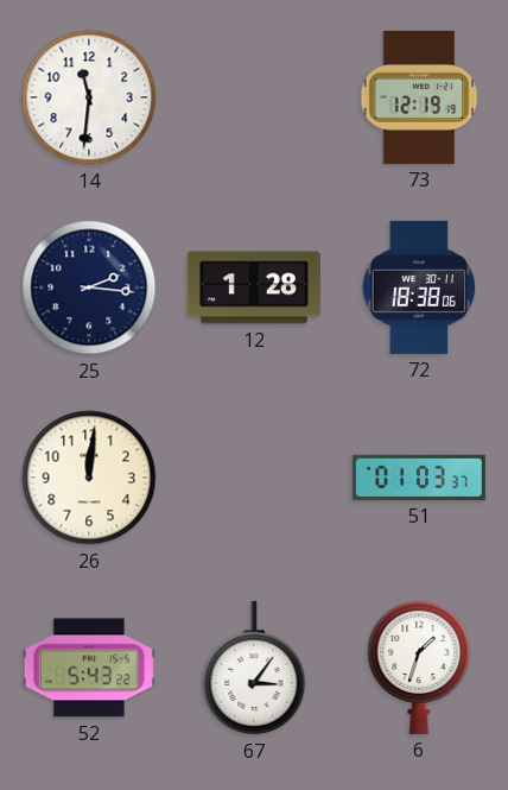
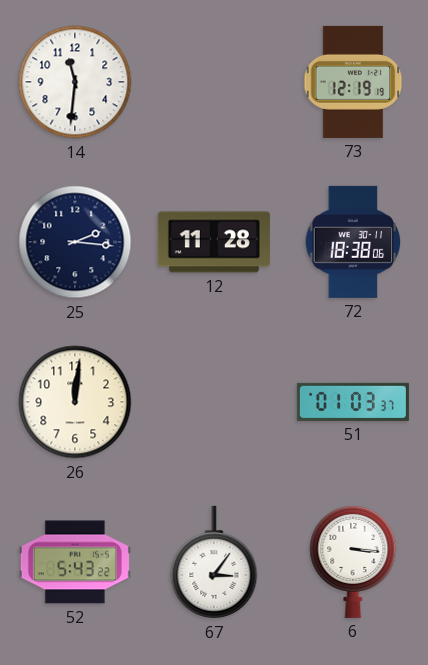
12: 1:28 -> 11:28
6: 1:33 -> 3:16
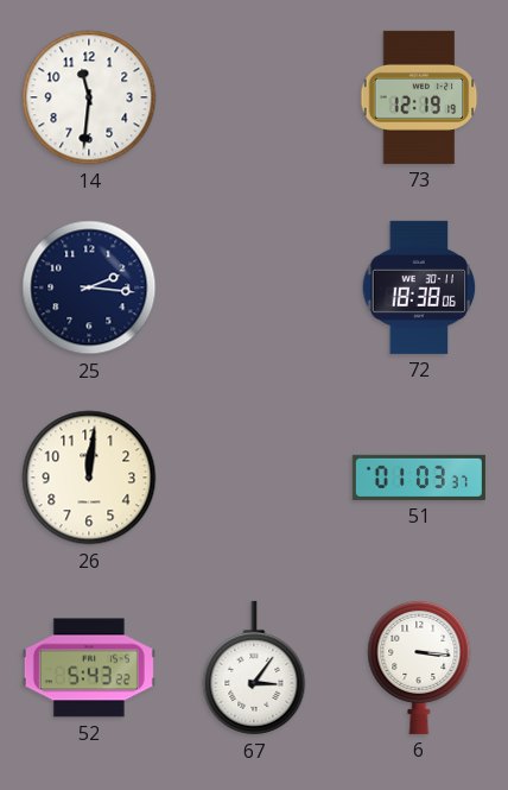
12: 11:28 -> none
